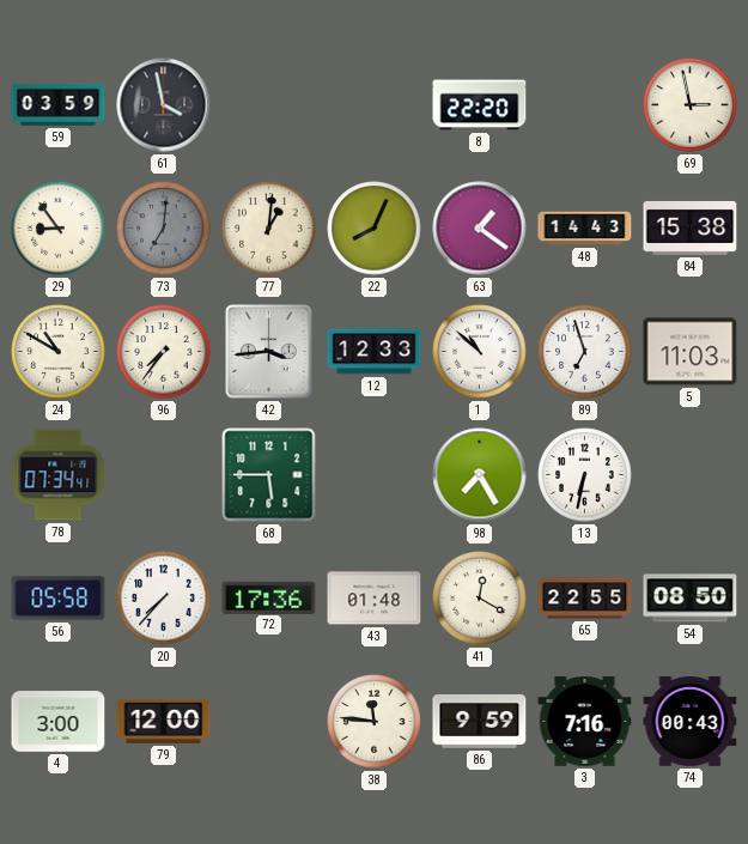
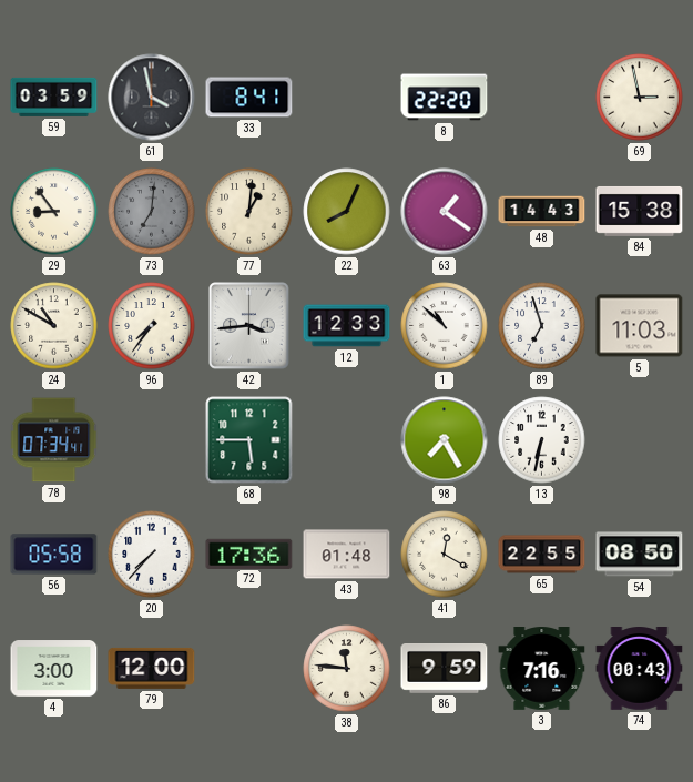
33: none -> 8:41
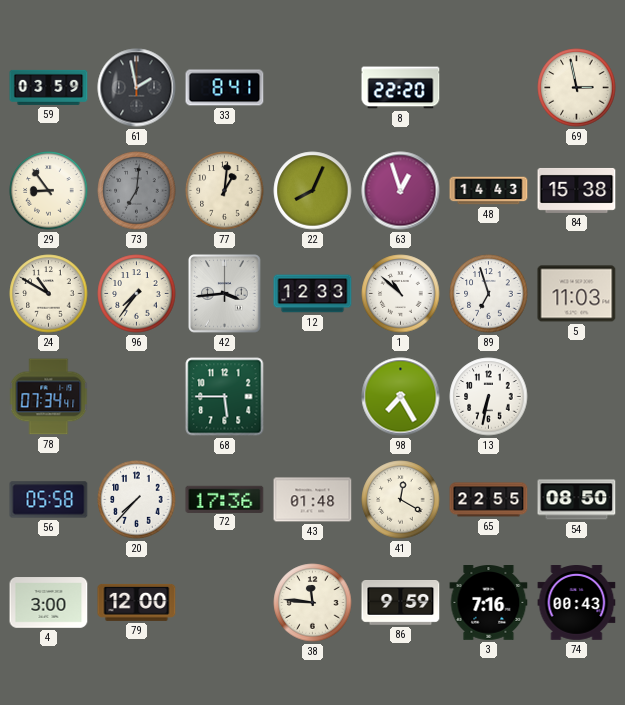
61: 3:58 -> 1:58
63: 1:21 -> 12:57
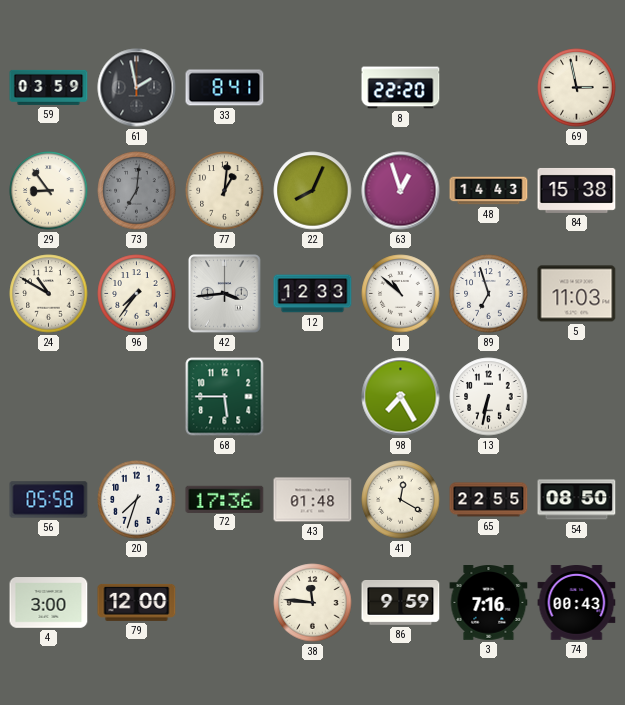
78: 07:34 -> none
20: 7:37 -> 7:33
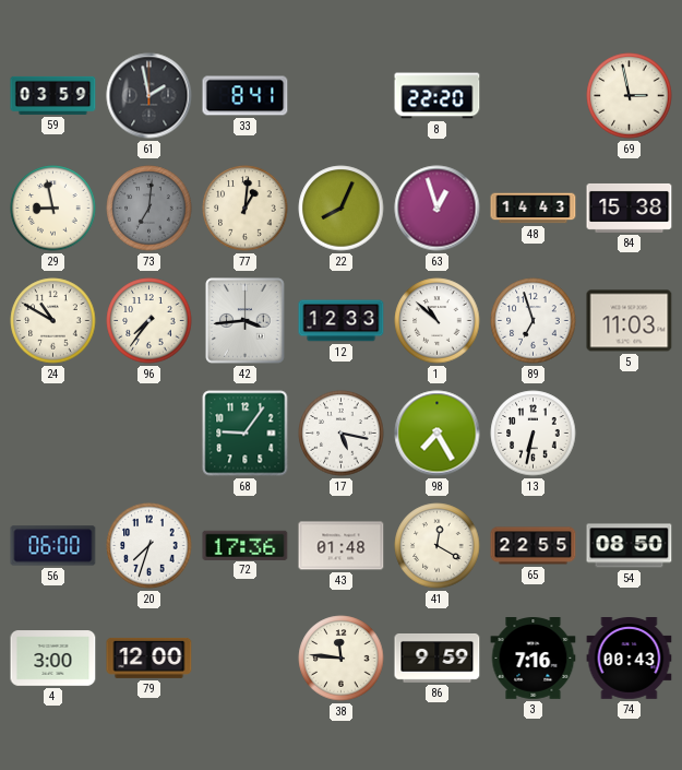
29: 8:54 -> 8:58
68: 5:45 -> 9:06
17: none -> 5:17
56: 05:58 -> 06:00
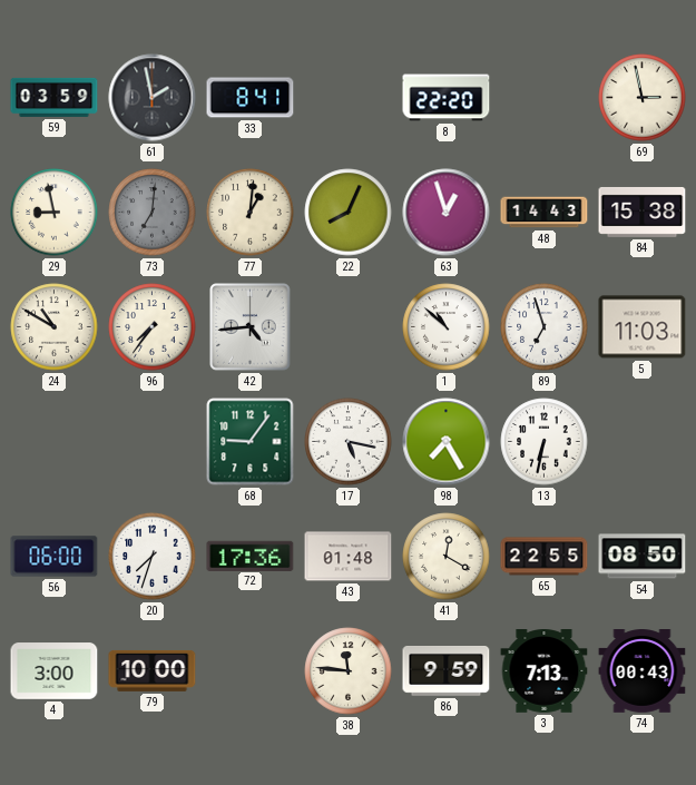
42: 3:44 -> 4:44
12: 12:33 -> none
79: 12:00 -> 10:00
3: 7:16 -> 7:13
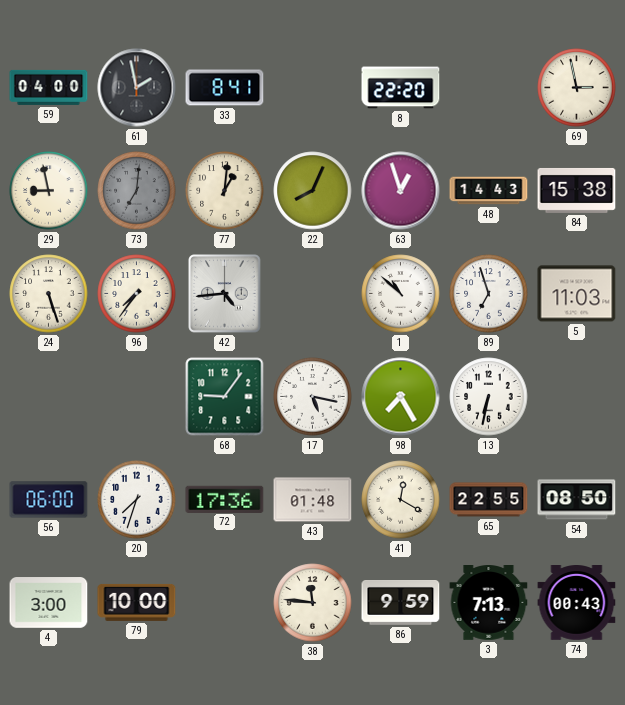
59: 03:59 -> 04:00
24: 10:50 -> 5:27
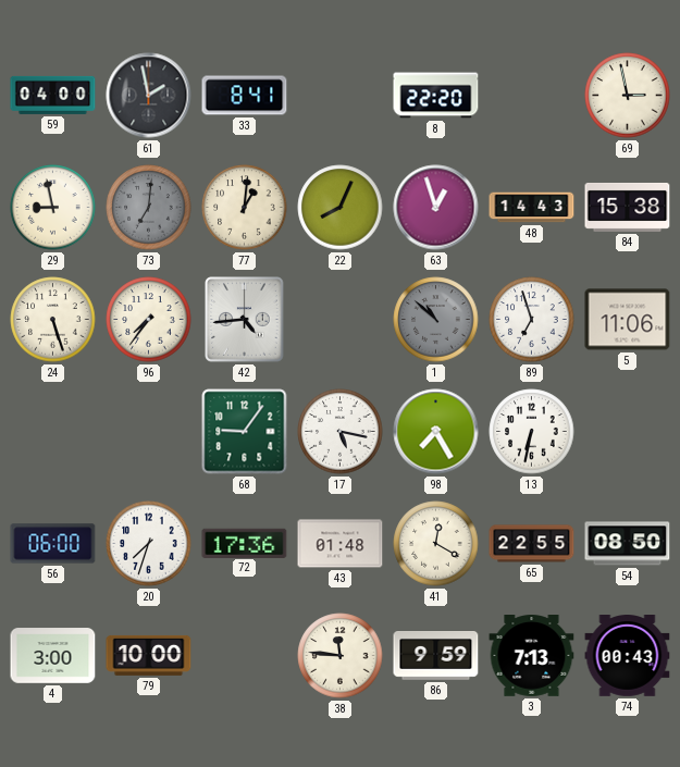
1 dial: white -> grey
5: 11:03 -> 11:06
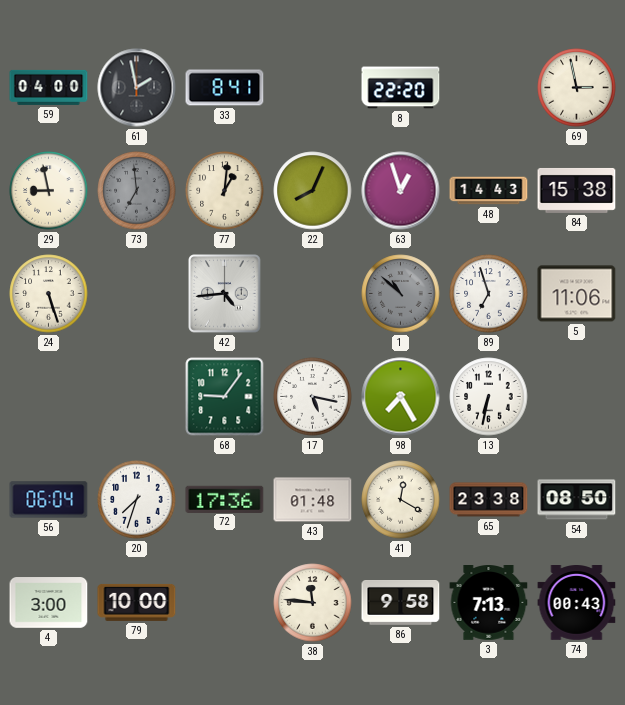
73: 7:01 -> 6:59
96: 7:36 -> none
56: 06:00 -> 06:04
65: 22:55 -> 23:38
86: 9:59 -> 9:58
